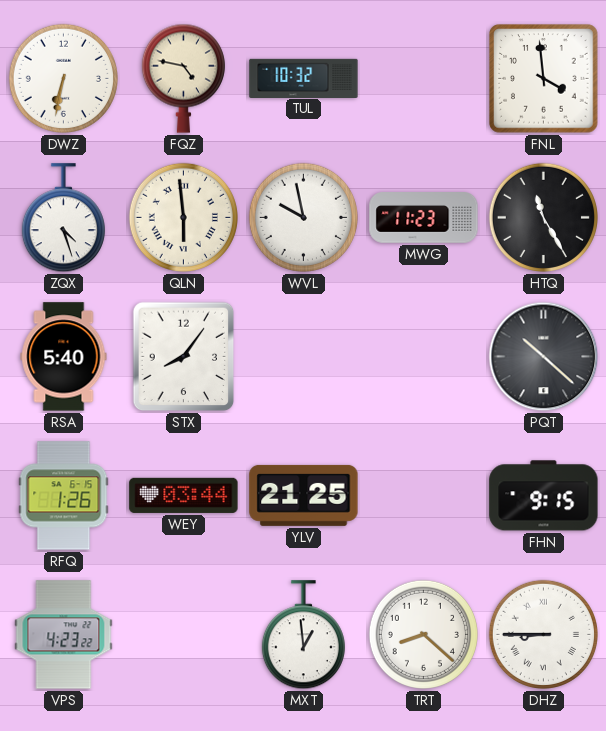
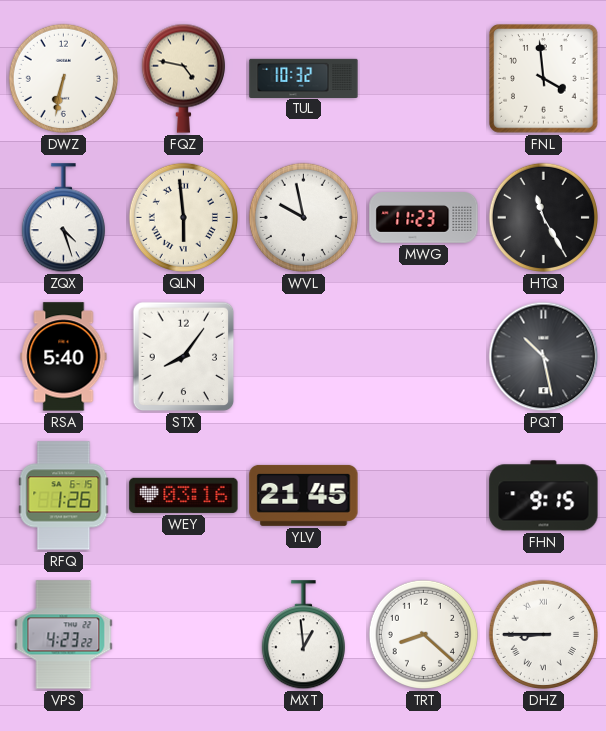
PQT: 10:22 -> 10:28
WEY: 03:44 -> 03:16
YLV: 21:25 -> 21:45
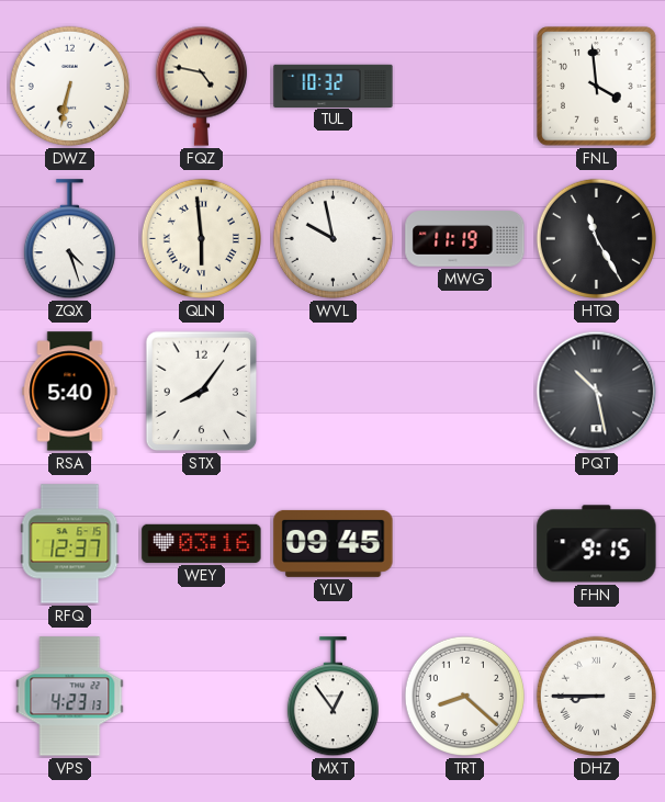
MWG: 11:23 -> 11:19
RFQ: 1:26 -> 12:37
YLV: 21:45 -> 09:45
VPS: 4:23:22 -> 4:23:13
MXT: 12:59 -> 12:54
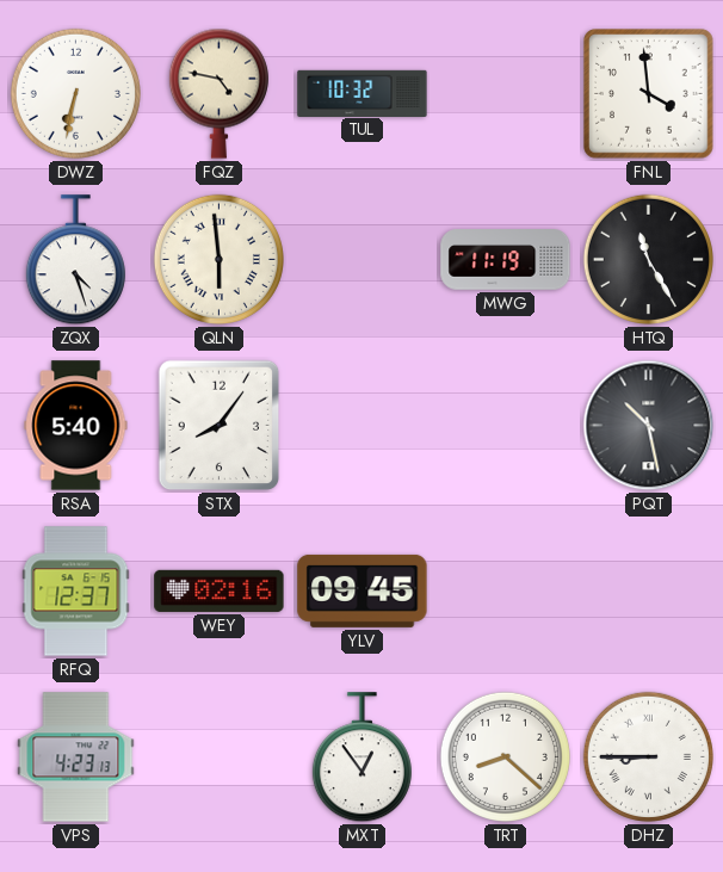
WVL: 9:58 -> none
WEY: 03:16 -> 02:16
FHN: 9:15 -> none
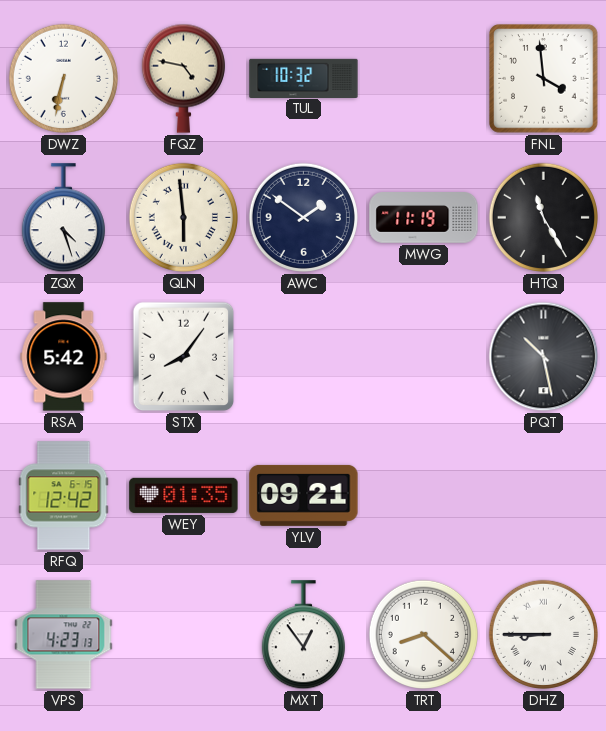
AWC: none -> 1:51
RSA: 5:40 -> 5:42
RFQ: 12:37 -> 12:42
WEY: 02:16 -> 01:35
YLV: 09:45 -> 09:21
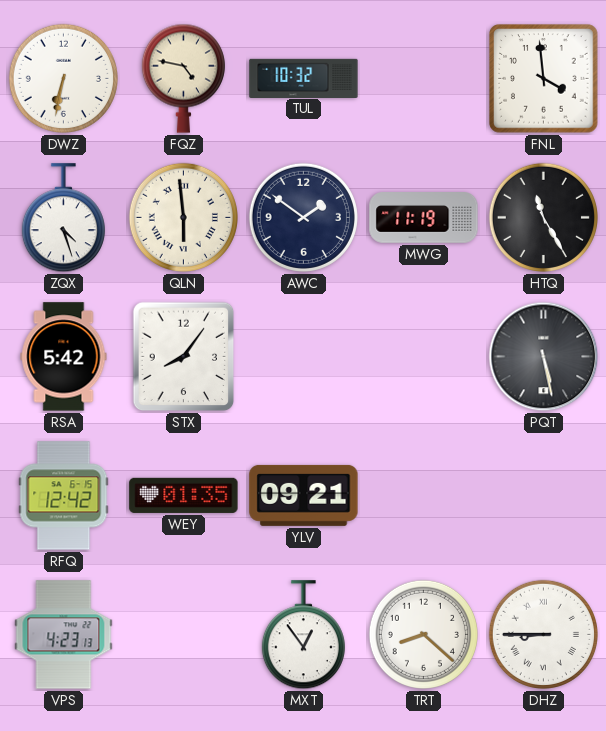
PQT: 10:28 -> 5:28
